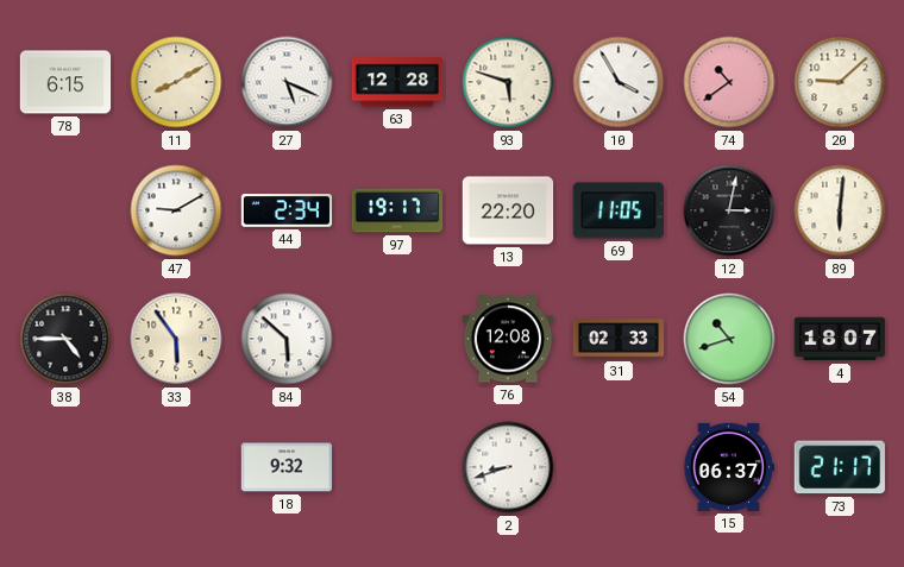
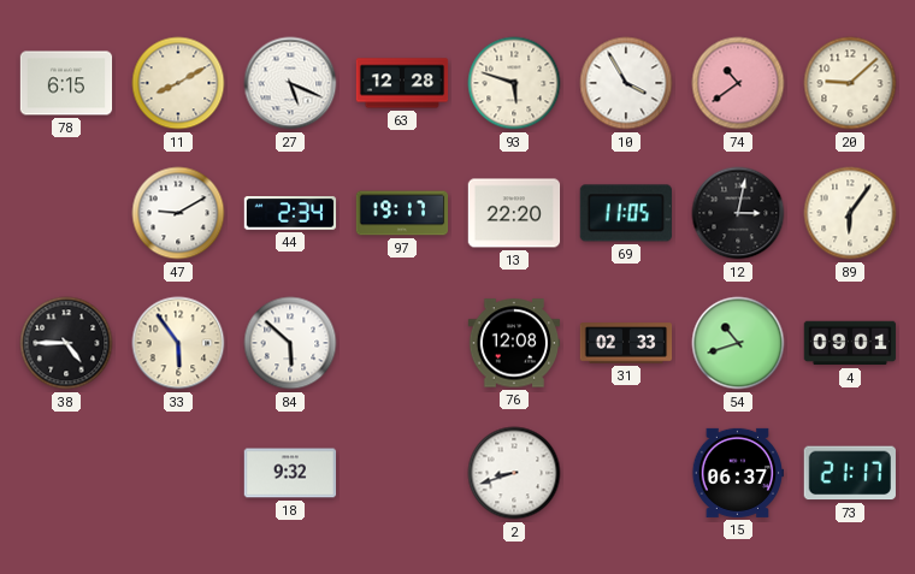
89: 6:01 -> 6:06
4: 18:07 -> 09:01
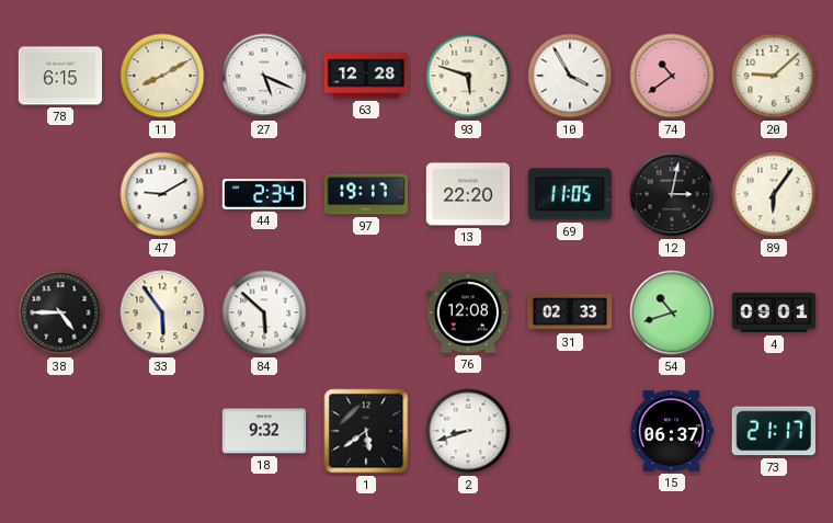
1: none -> 5:39
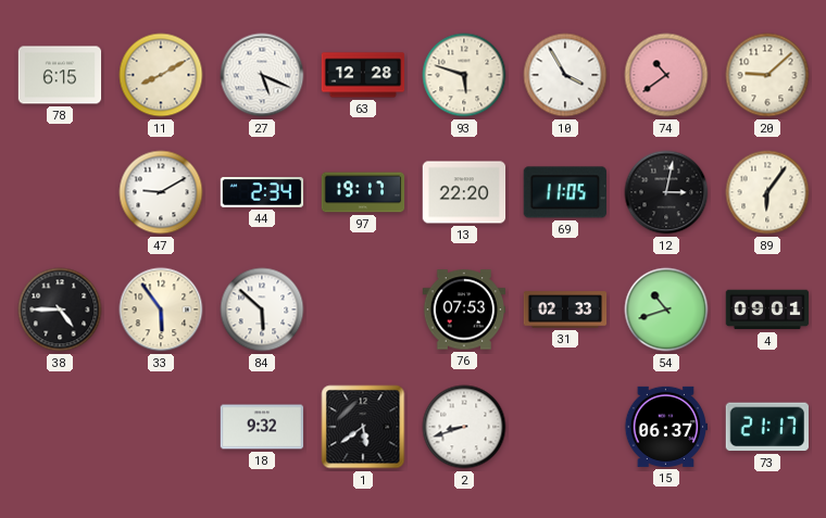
76: 12:08 -> 07:53
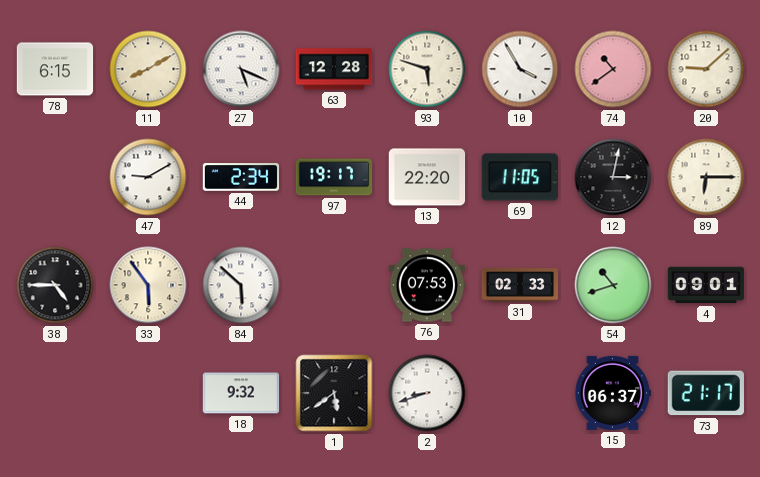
89: 6:06 -> 6:15
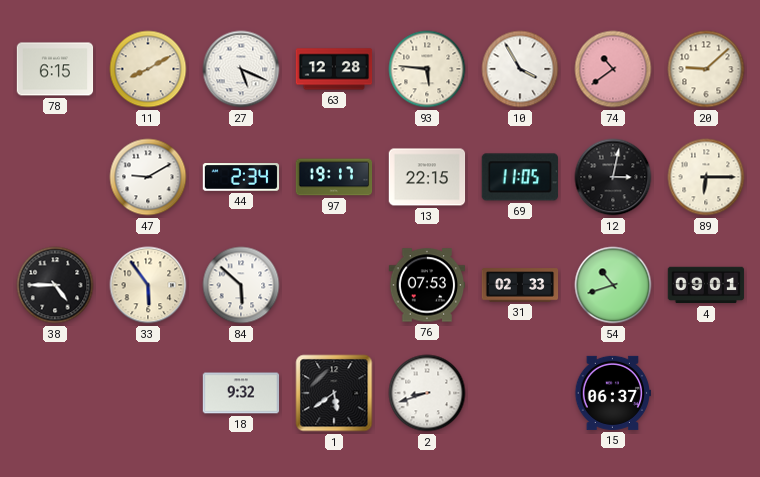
93: 5:48 -> 5:46
13: 22:20 -> 22:15
73: 21:17 -> none
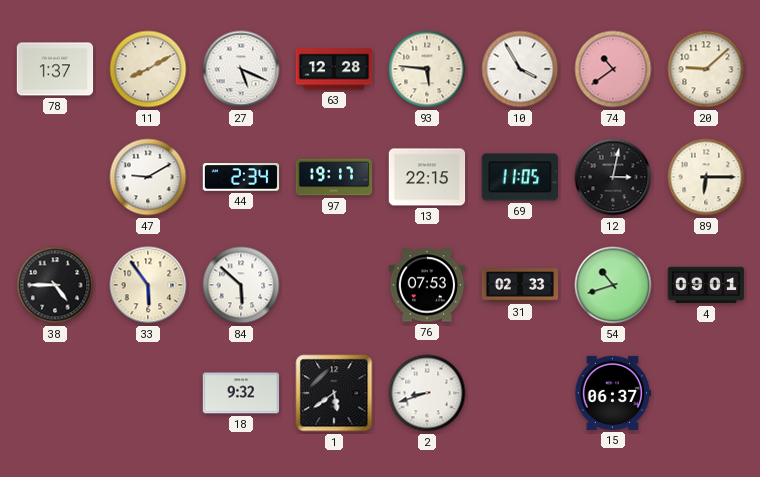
78: 6:15 -> 1:37
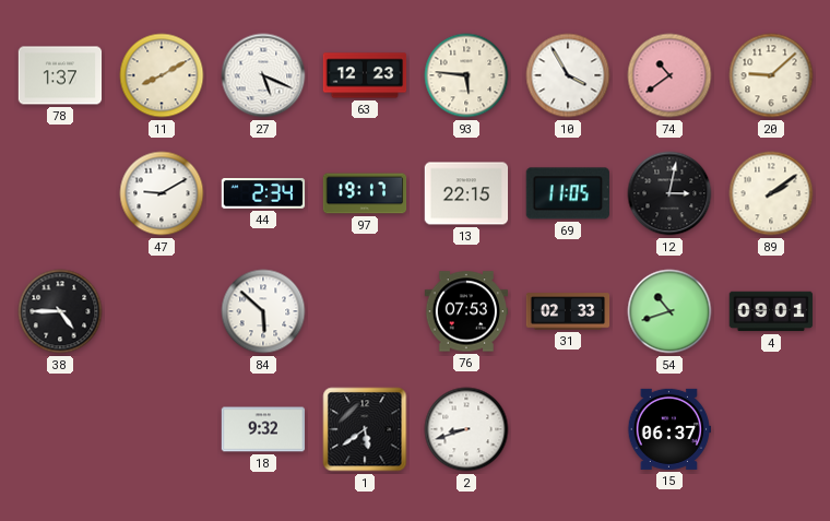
63: 12:28 -> 12:23
89: 6:15 -> 2:09
33: 5:54 -> none
